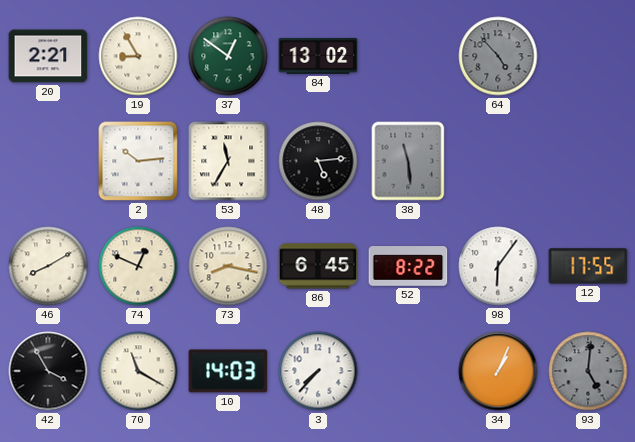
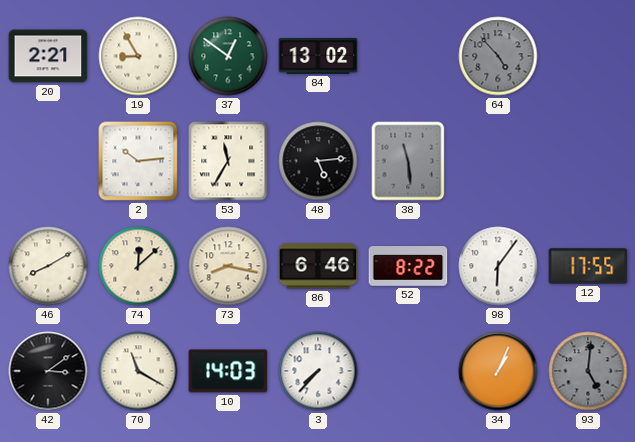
74: 12:49 -> 12:08
86: 6:45 -> 6:46
42: 3:55 -> 3:09
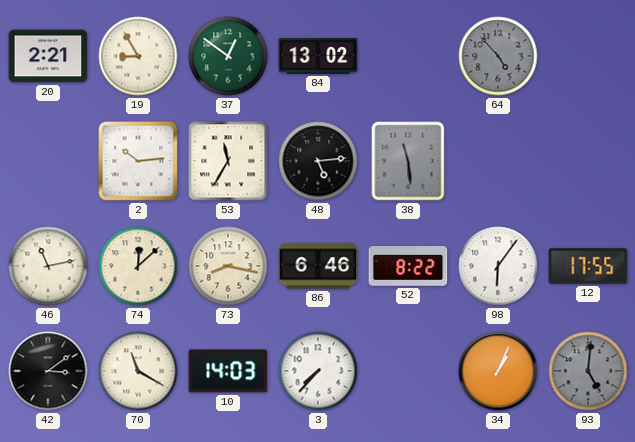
46: 8:10 -> 11:13
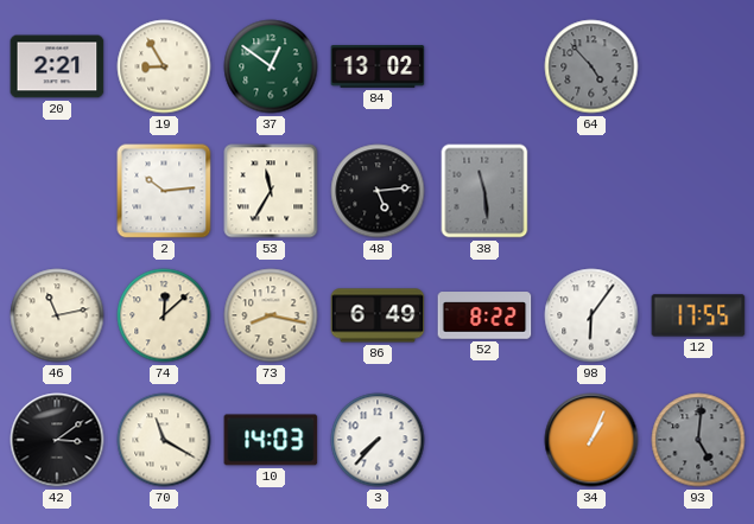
86: 6:46 -> 6:49
